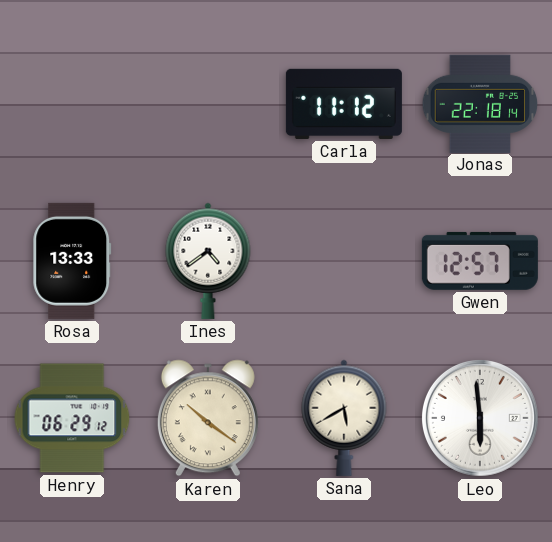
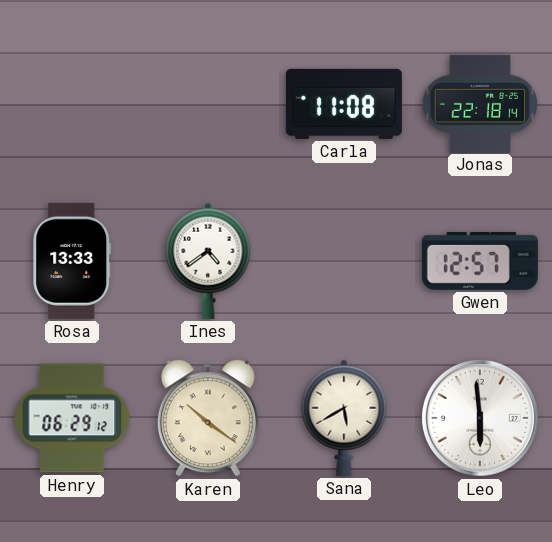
Carla: 11:12 -> 11:08
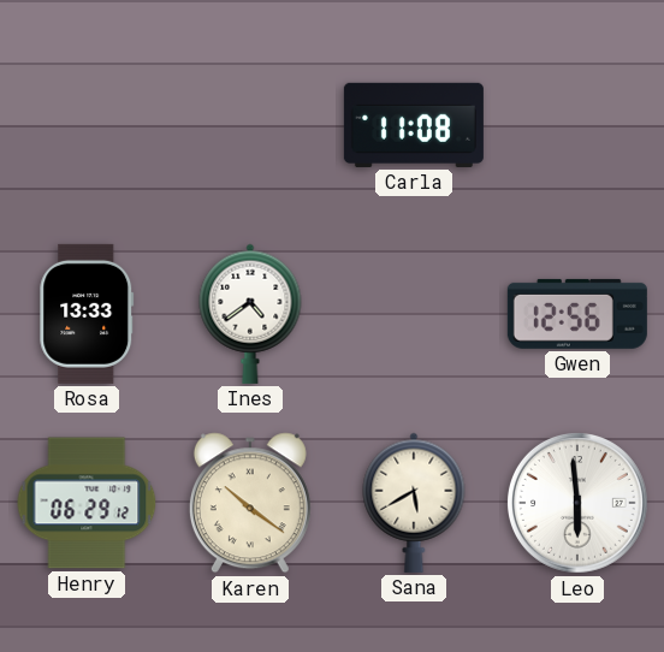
Jonas: 22:18 -> none
Gwen: 12:57 -> 12:56
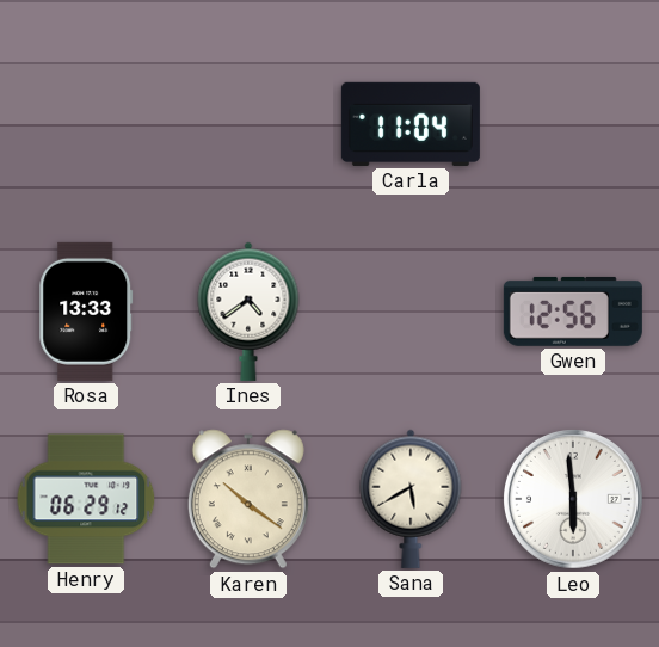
Carla: 11:08 -> 11:04
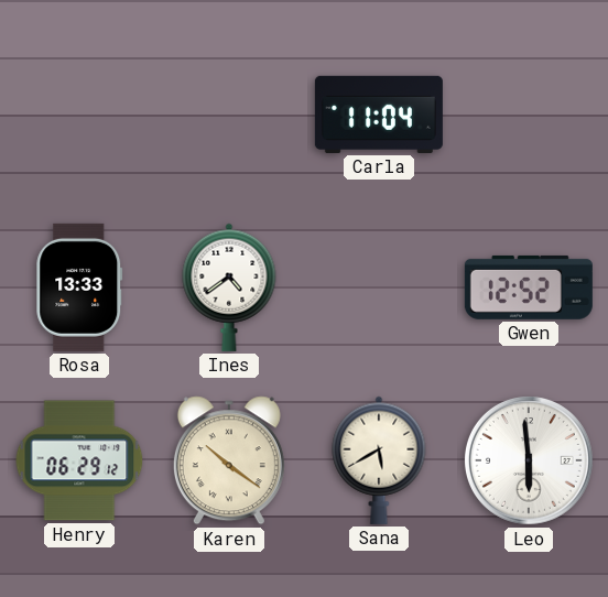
Gwen: 12:56 -> 12:52
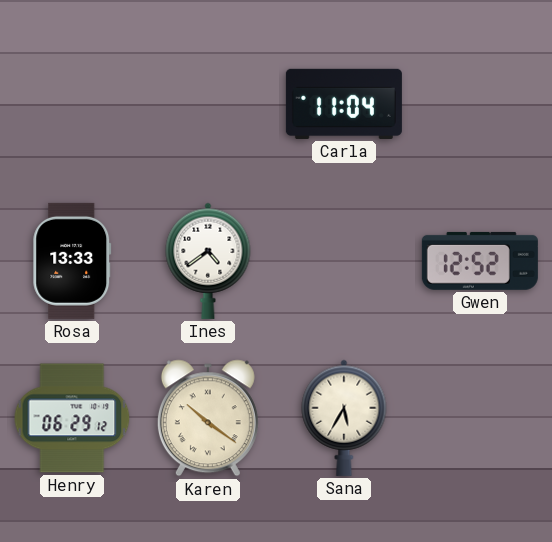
Sana: 5:40 -> 5:35
Leo: 5:59 -> none
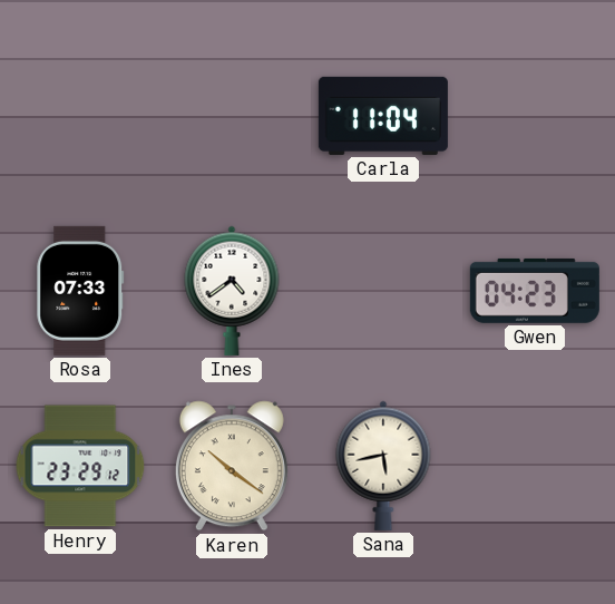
Rosa: 13:33 -> 07:33
Gwen: 12:52 -> 04:23
Henry: 06:29 -> 23:29
Sana: 5:35 -> 5:43
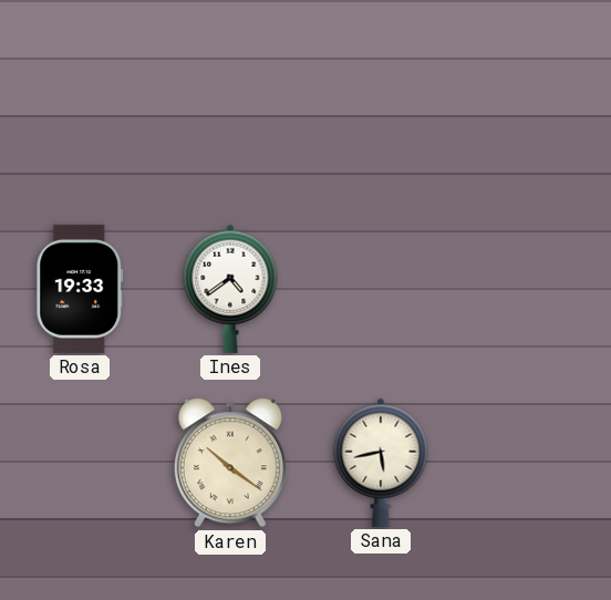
Carla: 11:04 -> none
Rosa: 07:33 -> 19:33
Gwen: 04:23 -> none
Henry: 23:29 -> none
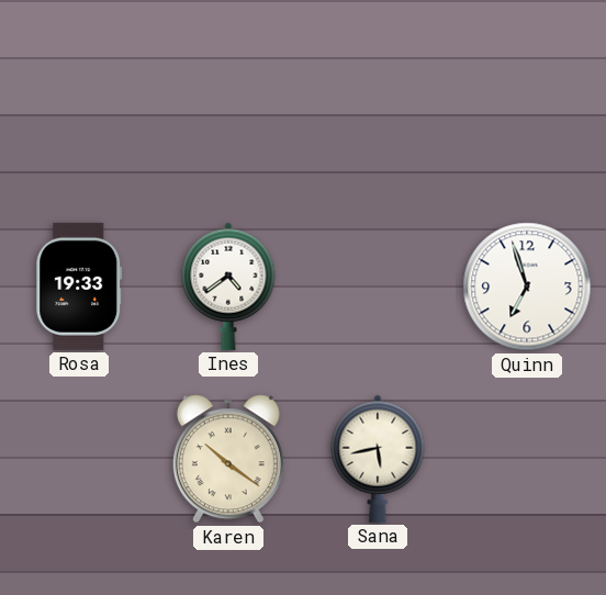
Quinn: none -> 6:57
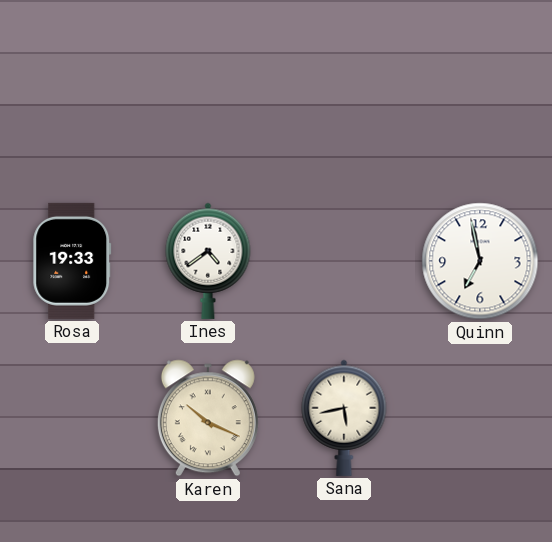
Quinn: 6:57 -> 6:58
Karen: 10:21 -> 10:19
